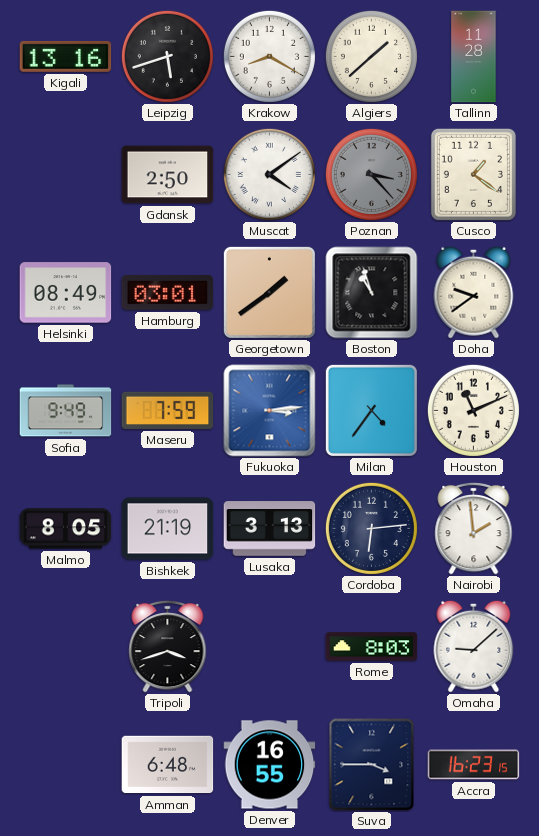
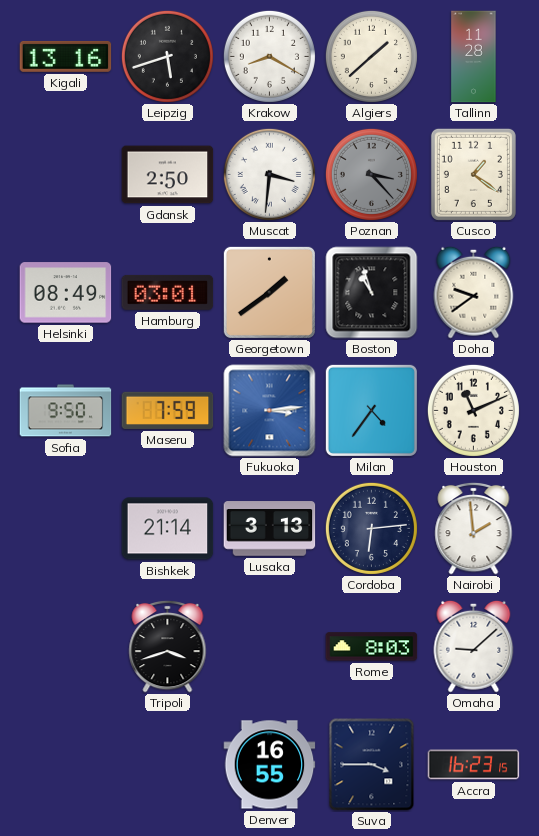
Muscat: 4:09 -> 3:31
Sofia: 9:49 -> 9:50
Malmo: 8:05 -> none
Bishkek: 21:19 -> 21:14
Amman: 6:48 -> none
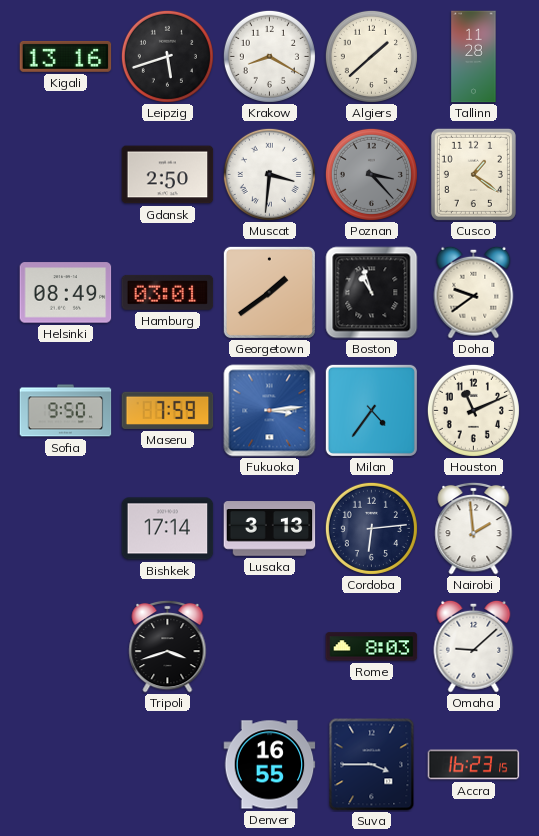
Bishkek: 21:14 -> 17:14
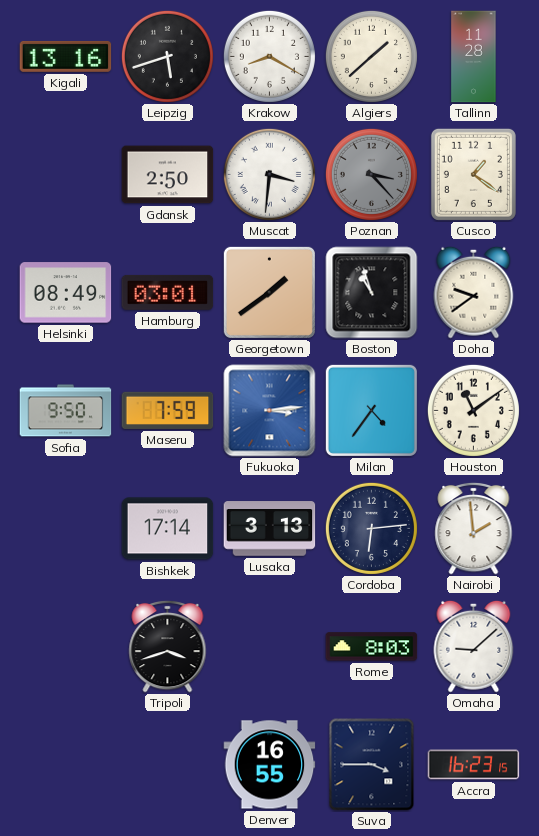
Houston: 11:11 -> 11:09
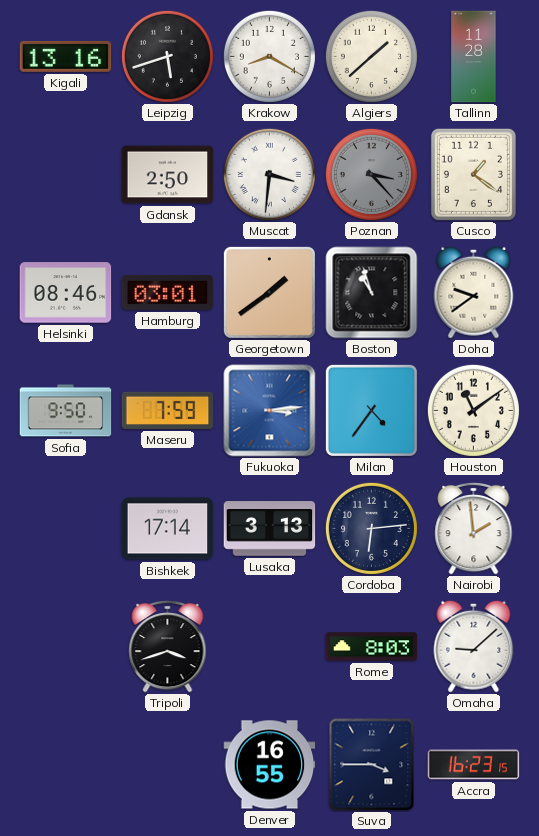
Helsinki: 08:49 -> 08:46
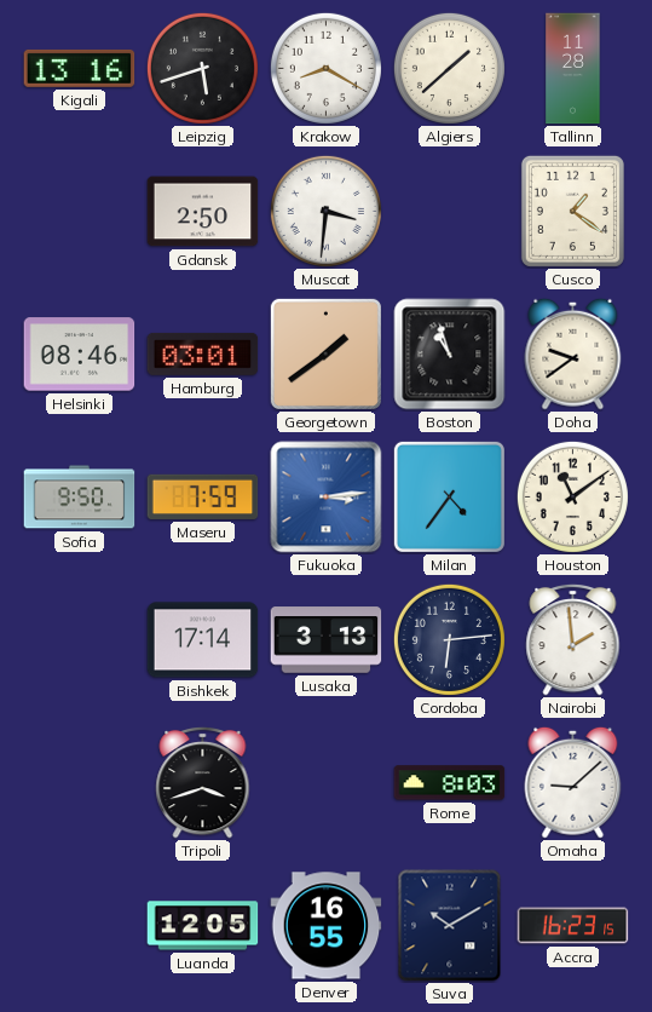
Poznan: 3:23 -> none
Luanda: none -> 12:05
Suva: 3:45 -> 10:10
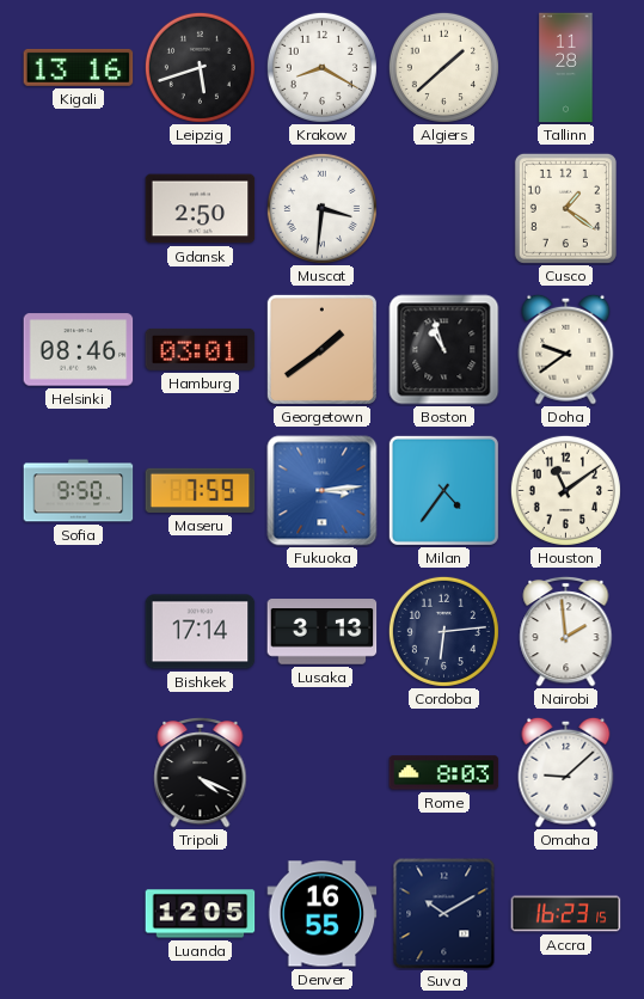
Tripoli: 3:42 -> 4:19
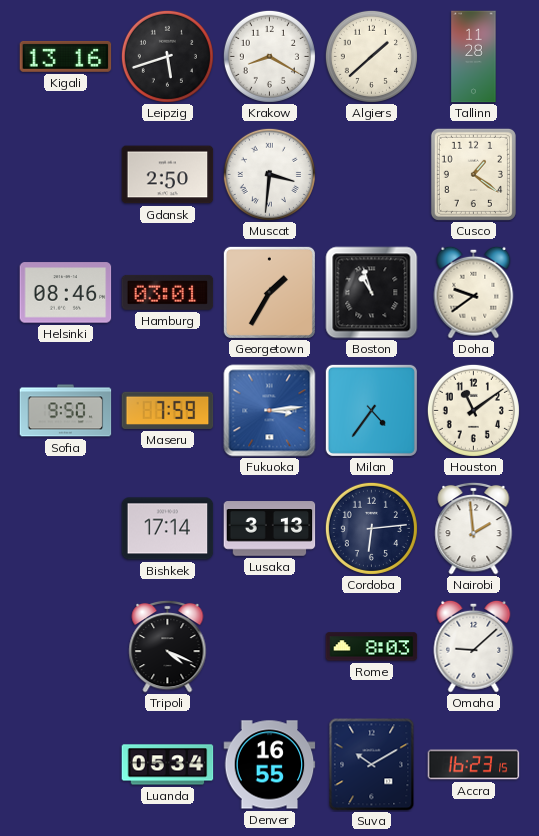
Georgetown: 1:39 -> 1:35
Luanda: 12:05 -> 05:34
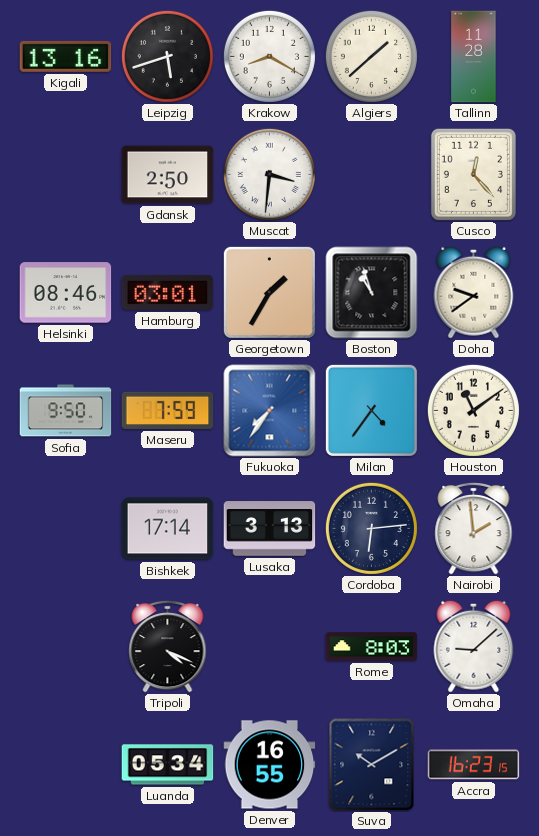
Cusco: 1:21 -> 12:23
Fukuoka: 3:14 -> 7:36
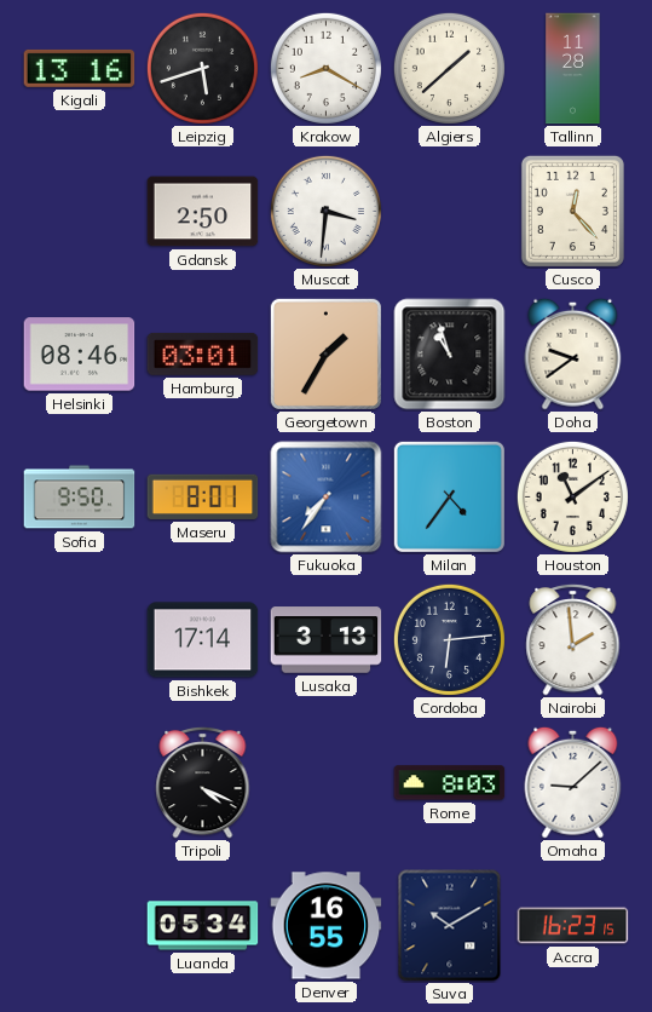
Maseru: 7:59 -> 8:01
